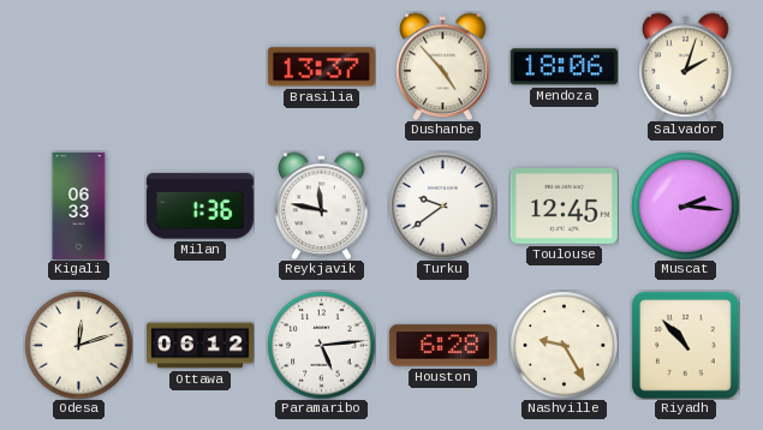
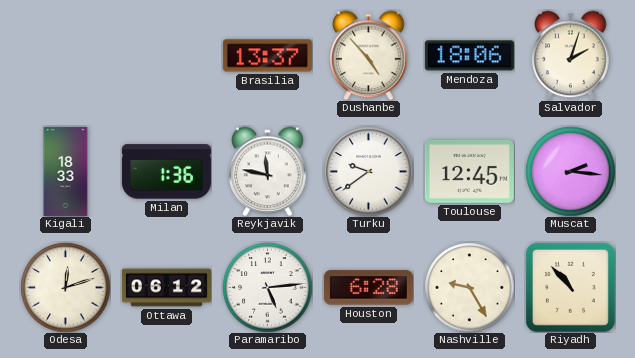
Kigali: 06:33 -> 18:33
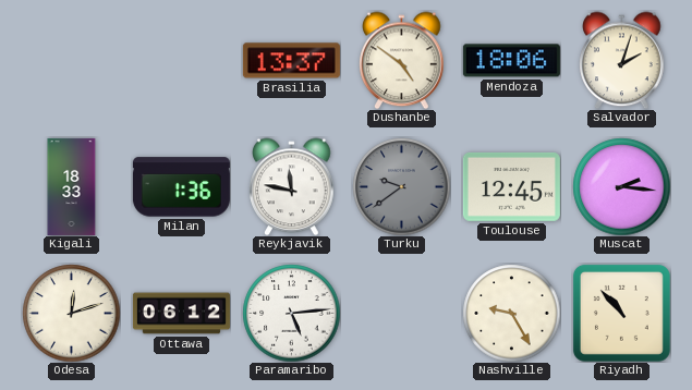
Dushanbe: 4:53 -> 4:51
Turku dial: white -> grey
Houston: 6:28 -> none
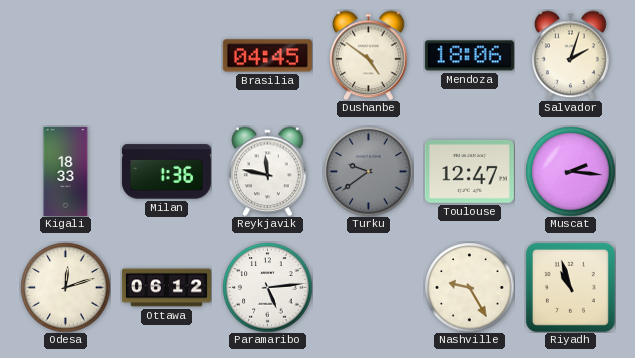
Brasilia: 13:37 -> 04:45
Toulouse: 12:45 -> 12:47
Riyadh: 10:53 -> 10:57
